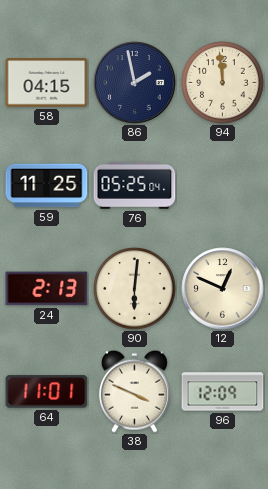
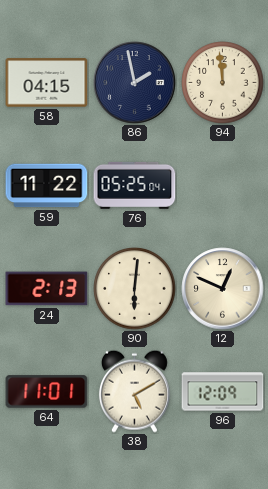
59: 11:25 -> 11:22
38: 3:49 -> 5:10
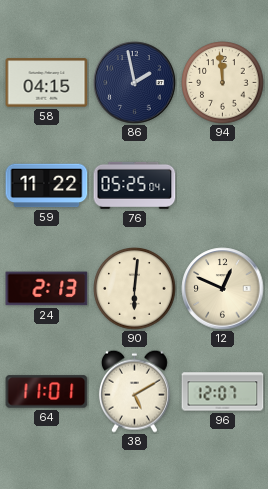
96: 12:09 -> 12:07
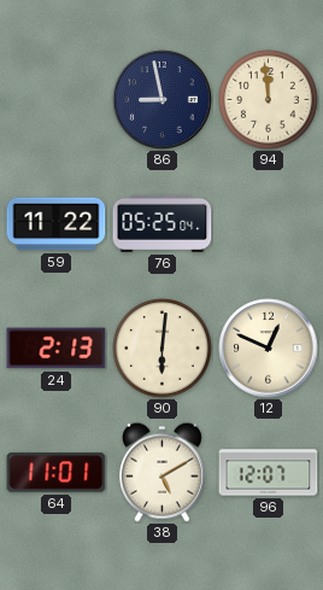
58: 04:15 -> none
86: 1:58 -> 8:58
